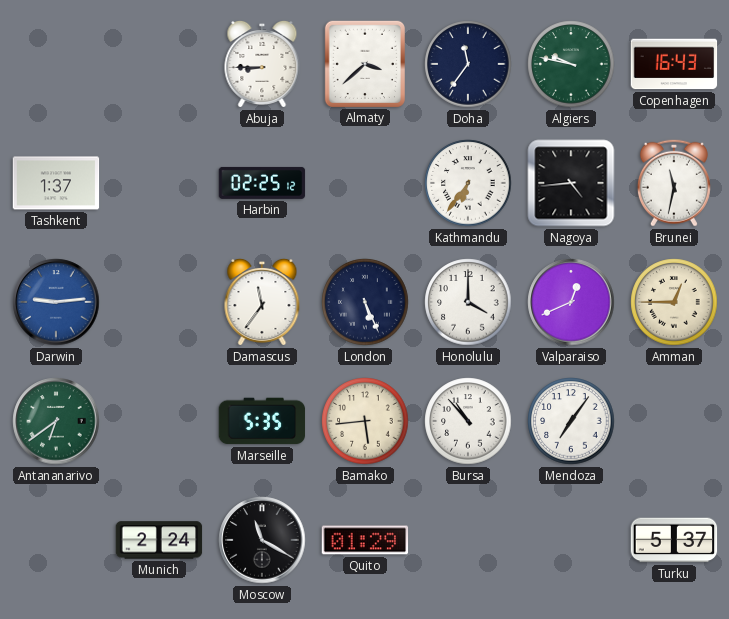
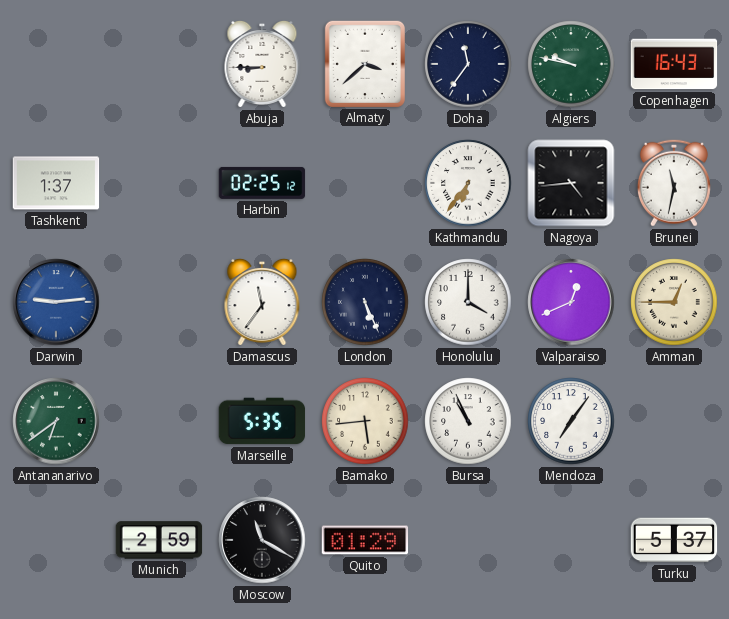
Bursa: 10:53 -> 10:56
Munich: 2:24 -> 2:59
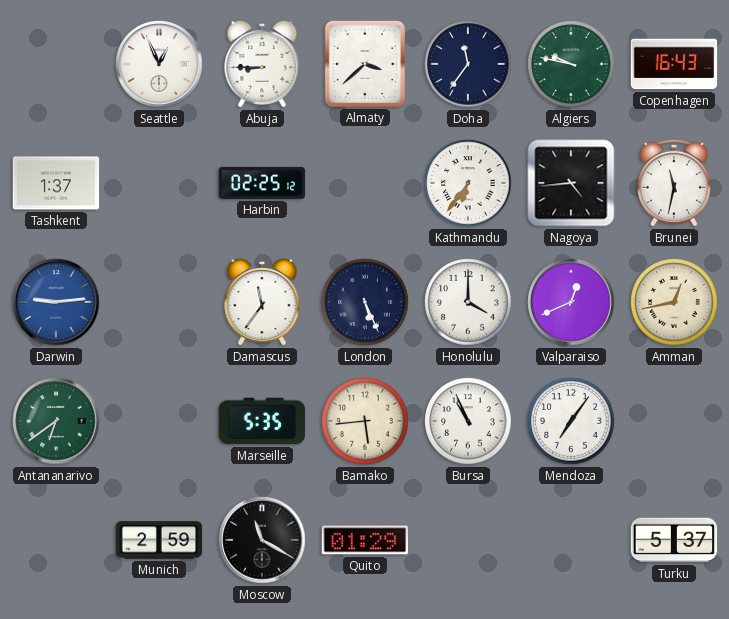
Seattle: none -> 12:56
Amman: 12:45 -> 12:43
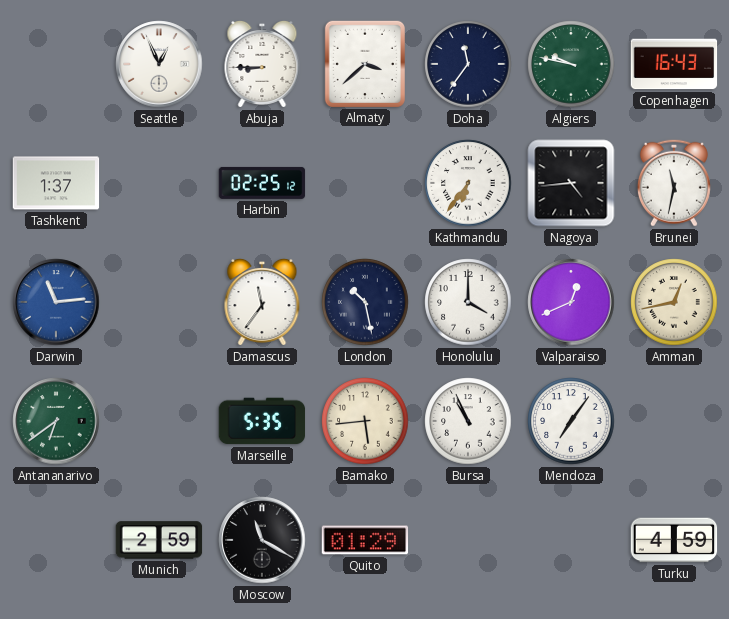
Darwin: 9:14 -> 11:14
London: 5:26 -> 10:28
Turku: 5:37 -> 4:59
